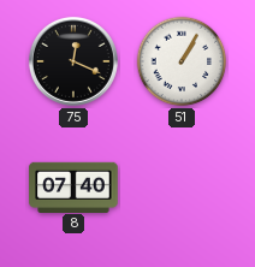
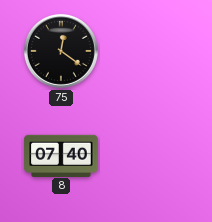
75: 12:19 -> 12:21
51: 1:05 -> none
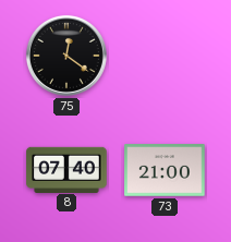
73: none -> 21:00
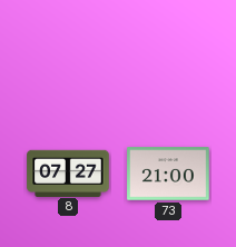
75: 12:21 -> none
8: 07:40 -> 07:27
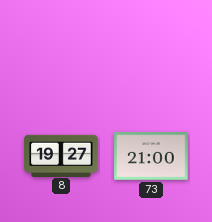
8: 07:27 -> 19:27
